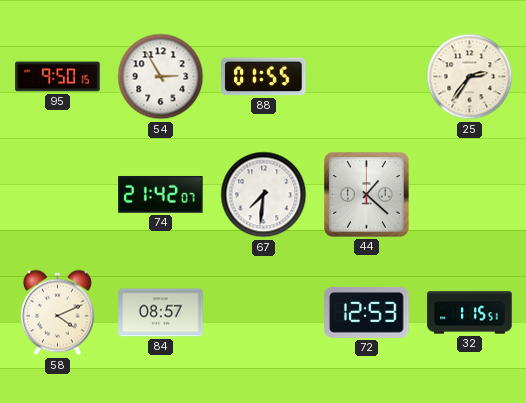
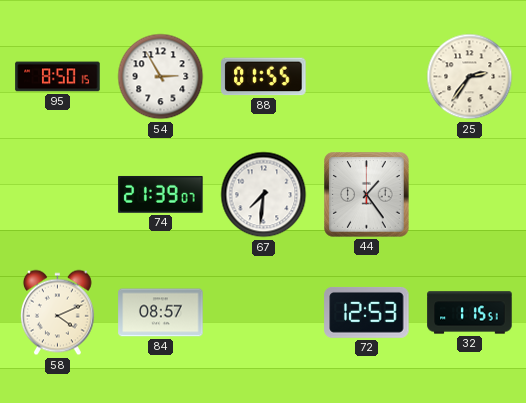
95: 9:50 -> 8:50
74: 21:42 -> 21:39
44: 1:22 -> 1:24
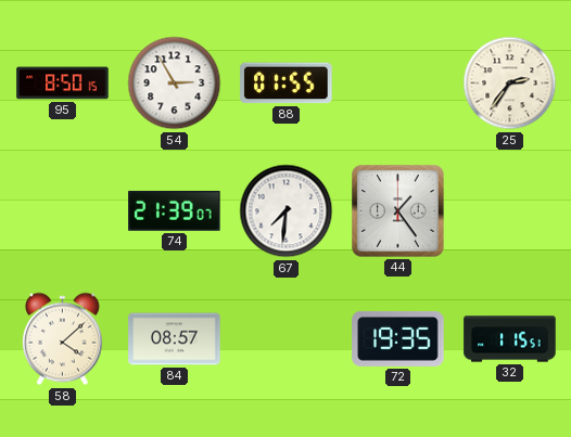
58: 4:11 -> 4:08
72: 12:53 -> 19:35
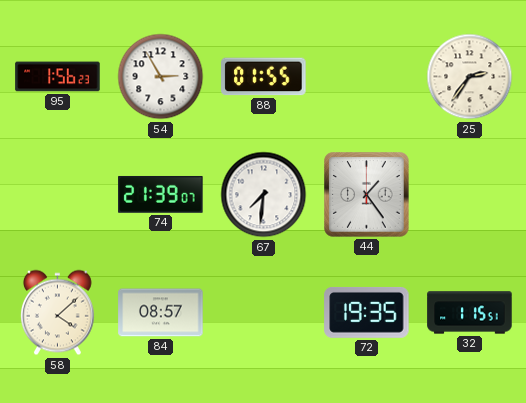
95: 8:50 -> 1:56
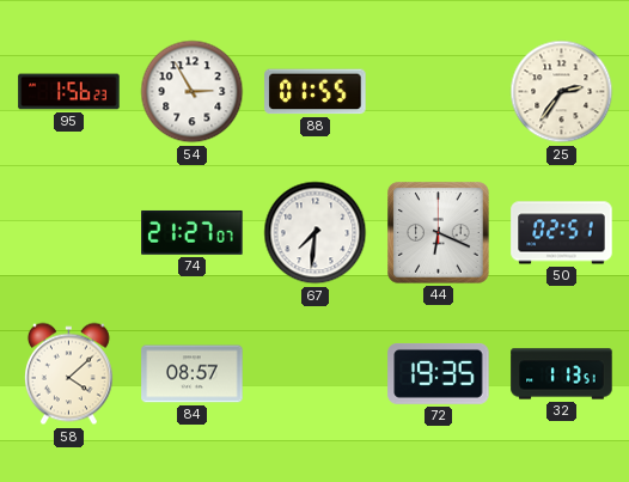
74: 21:39 -> 21:27
44: 1:24 -> 6:19
50: none -> 02:51
32: 1:15 -> 1:13
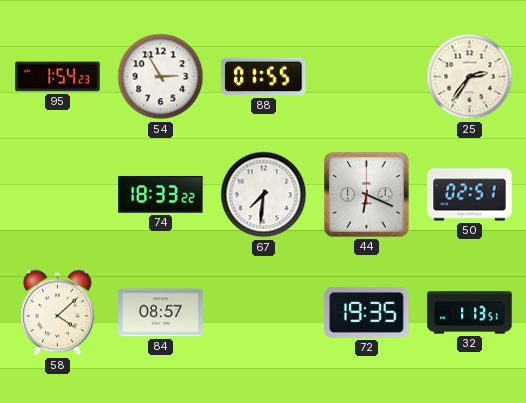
95: 1:56 -> 1:54
74: 21:27 -> 18:33
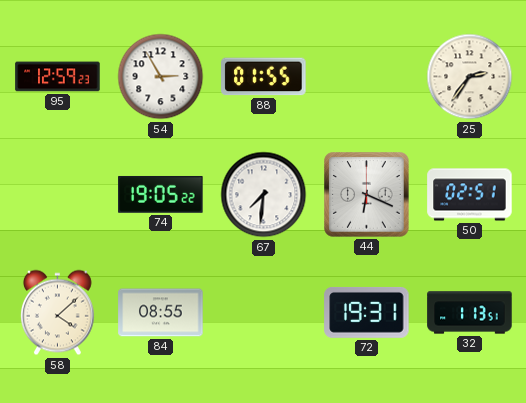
95: 1:54 -> 12:59
74: 18:33 -> 19:05
84: 08:57 -> 08:55
72: 19:35 -> 19:31
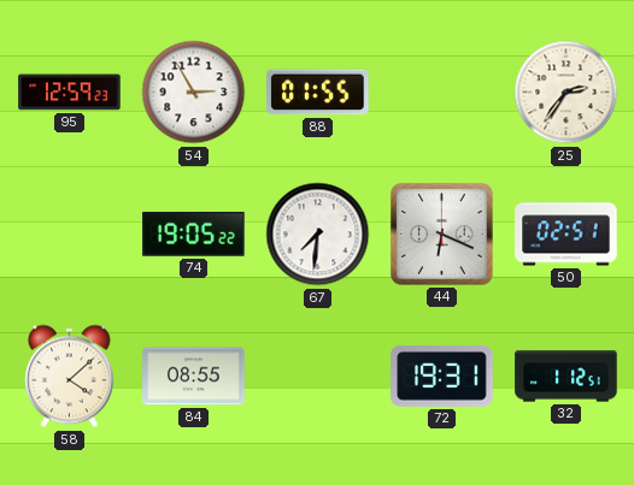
32: 1:13 -> 1:12
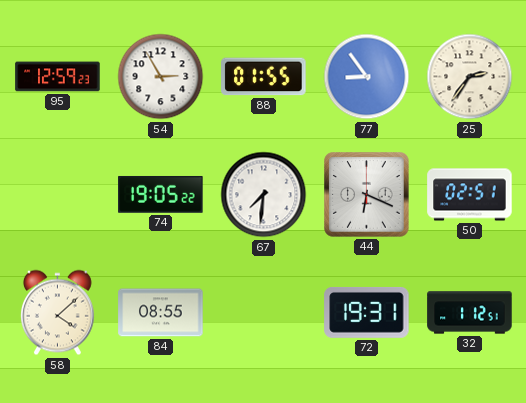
77: none -> 8:54
